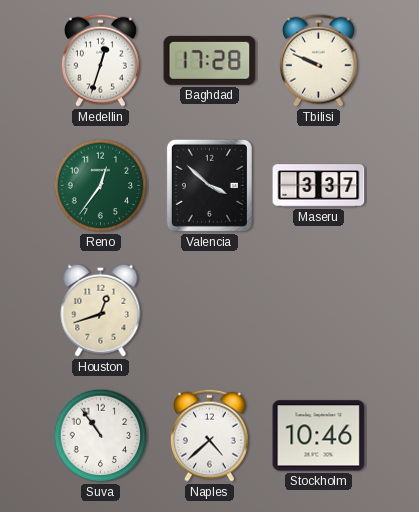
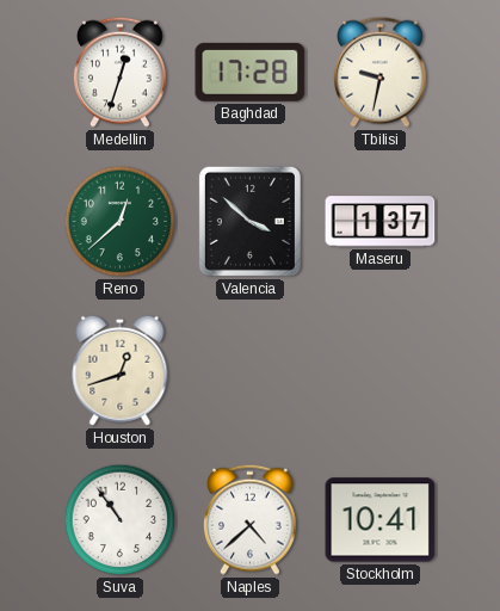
Tbilisi: 9:49 -> 9:32
Reno: 12:36 -> 12:38
Maseru: 3:37 -> 1:37
Stockholm: 10:46 -> 10:41
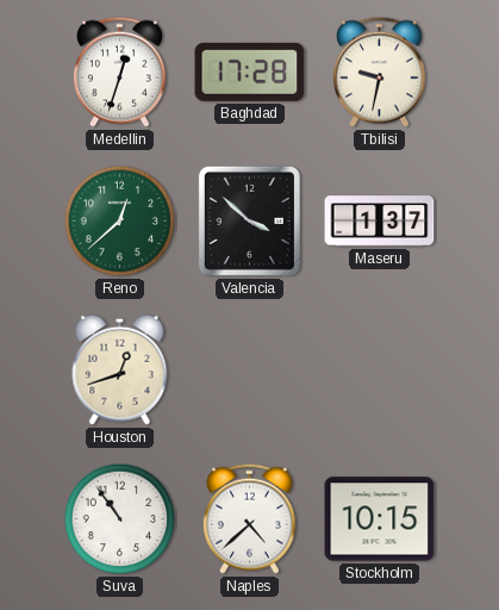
Stockholm: 10:41 -> 10:15
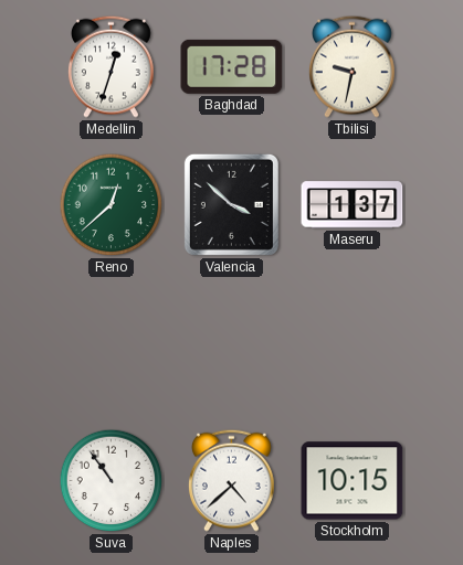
Houston: 12:42 -> none
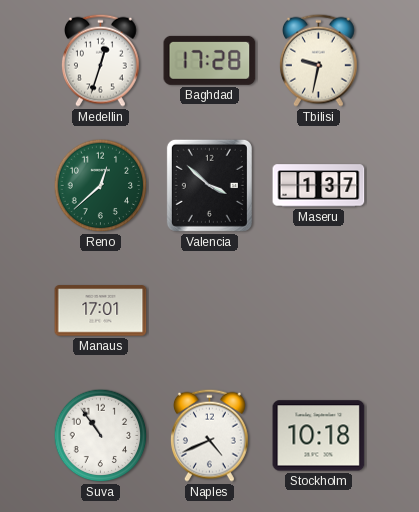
Manaus: none -> 17:01
Naples: 4:38 -> 4:41
Stockholm: 10:15 -> 10:18
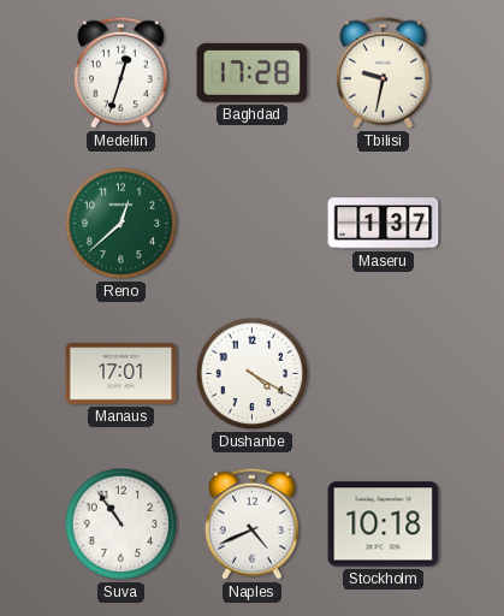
Valencia: 3:52 -> none
Dushanbe: none -> 4:20
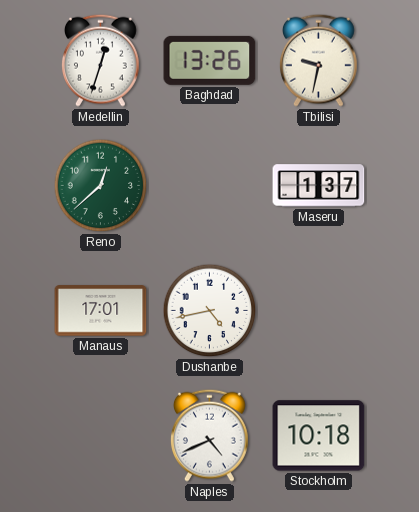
Baghdad: 17:28 -> 13:26
Dushanbe: 4:20 -> 4:43
Suva: 10:54 -> none
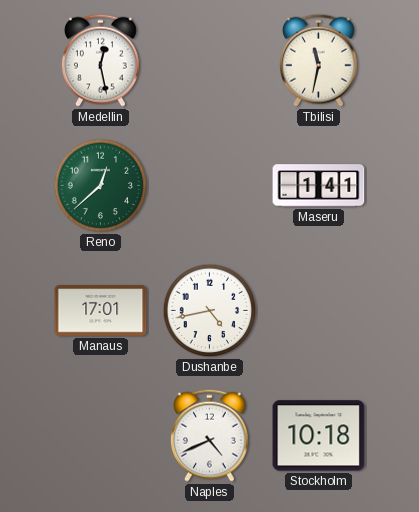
Medellin: 12:33 -> 12:28
Baghdad: 13:26 -> none
Tbilisi: 9:32 -> 11:32
Maseru: 1:37 -> 1:41
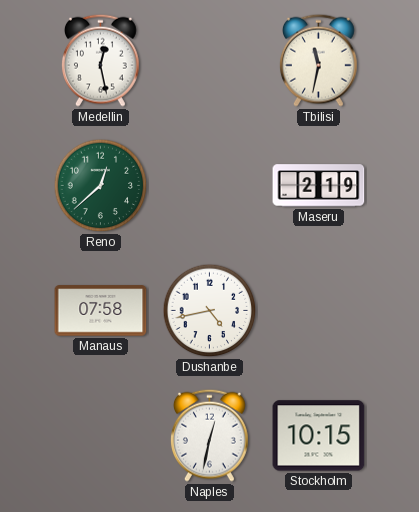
Maseru: 1:41 -> 2:19
Manaus: 17:01 -> 07:58
Naples: 4:41 -> 12:32
Stockholm: 10:18 -> 10:15
